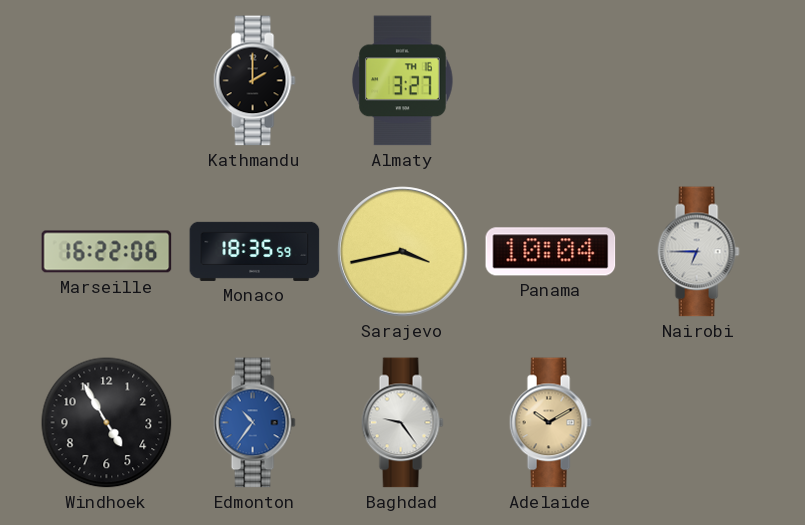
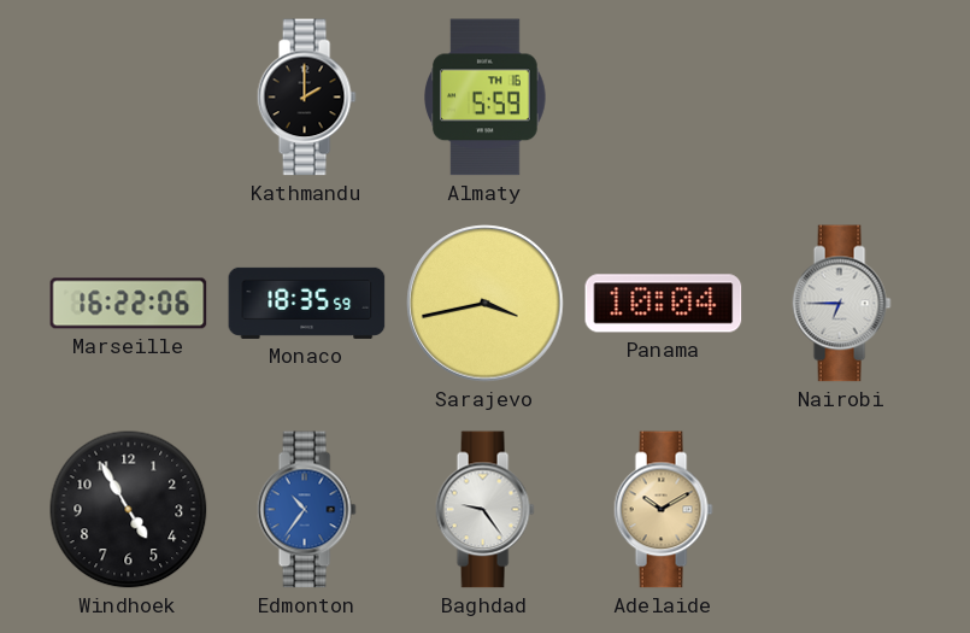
Almaty: 3:27 -> 5:59
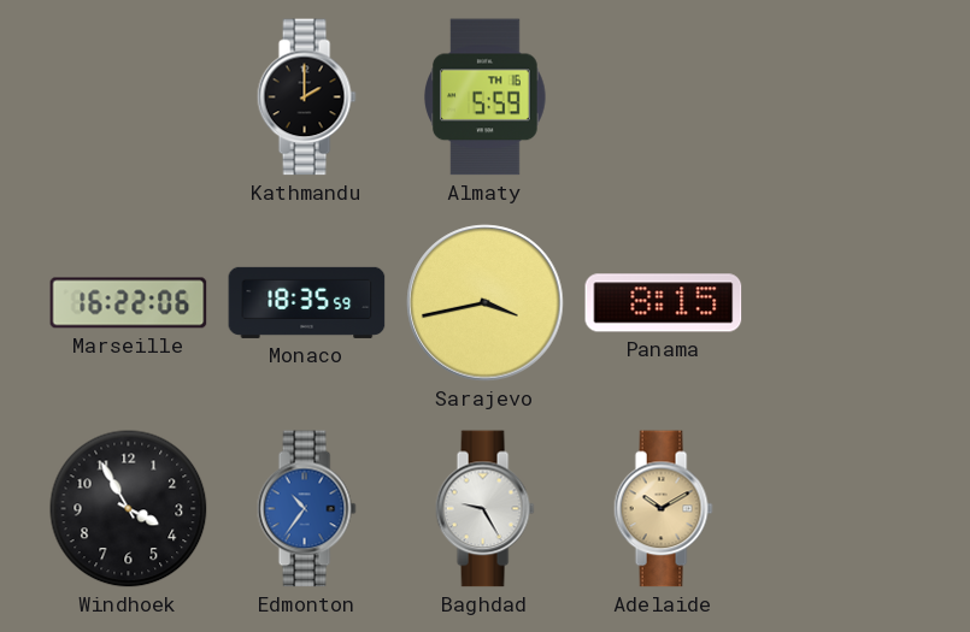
Panama: 10:04 -> 8:15
Nairobi: 6:45 -> none
Windhoek: 4:55 -> 3:55
Baghdad: 9:24 -> 9:25
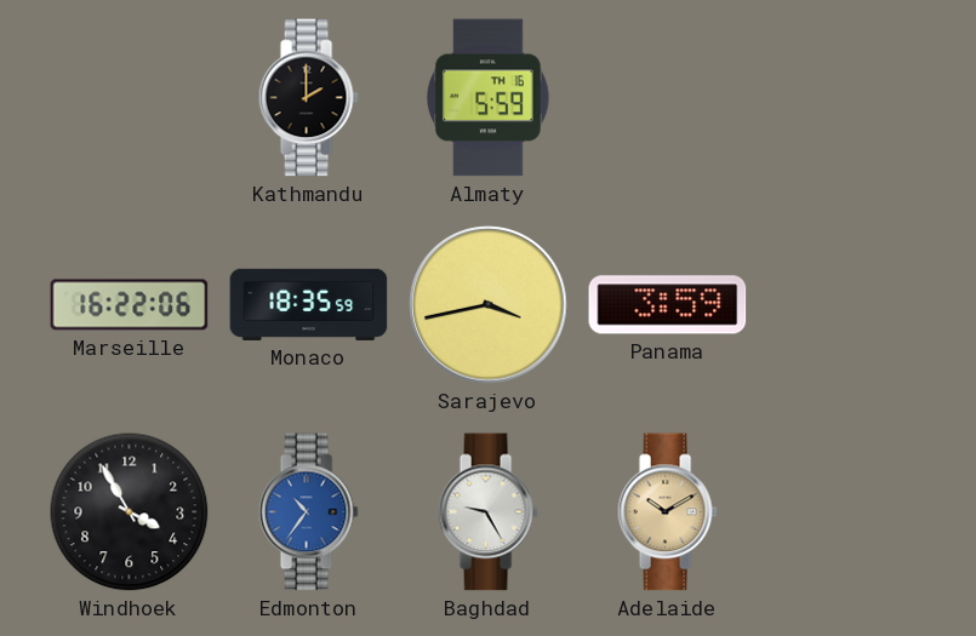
Panama: 8:15 -> 3:59
